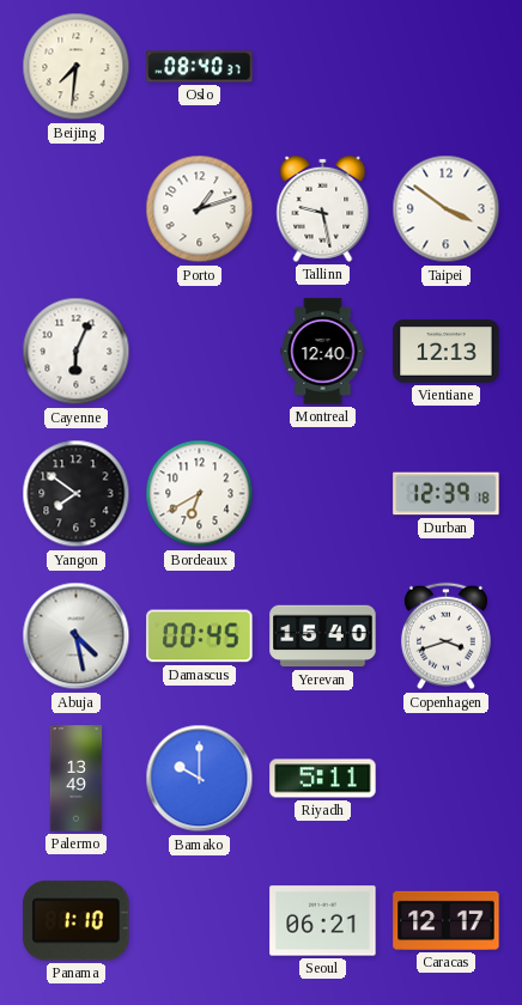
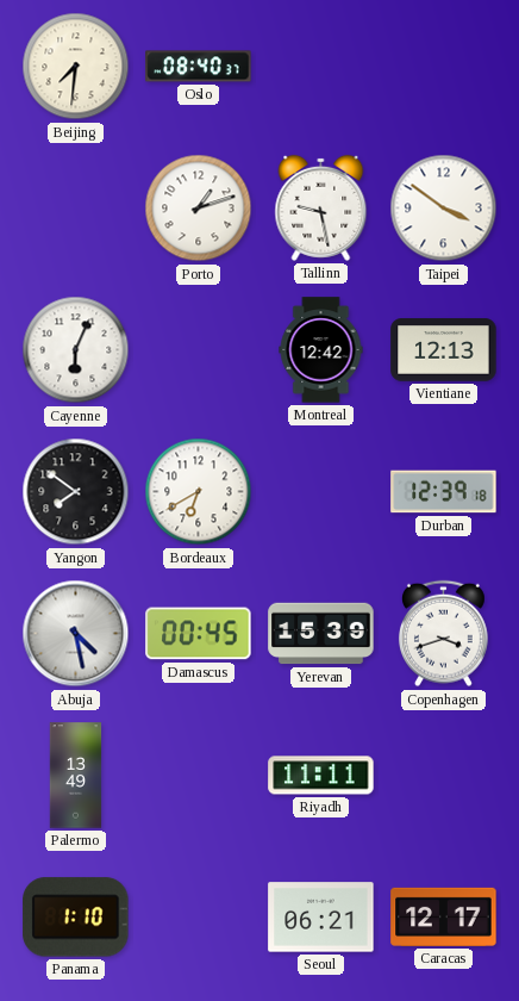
Montreal: 12:40 -> 12:42
Yerevan: 15:40 -> 15:39
Bamako: 10:00 -> none
Riyadh: 5:11 -> 11:11
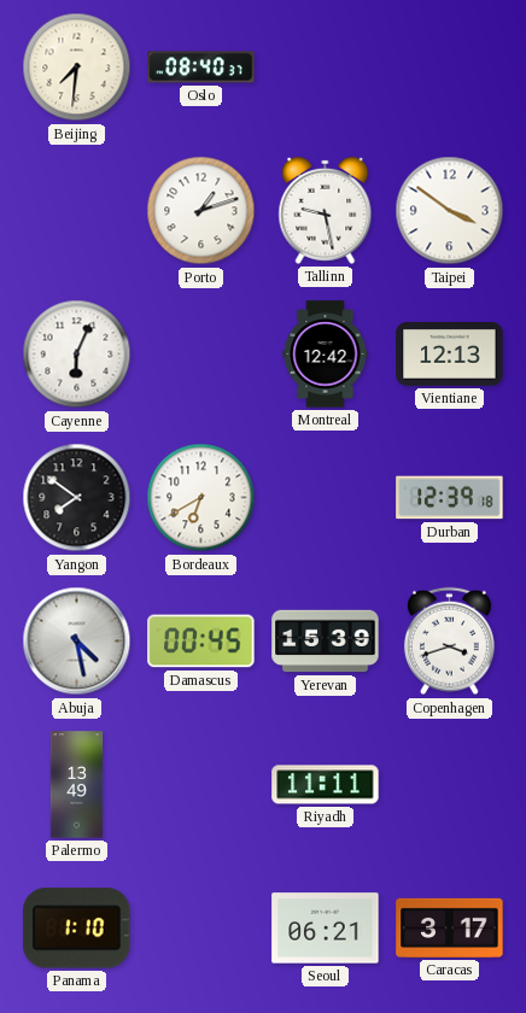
Caracas: 12:17 -> 3:17
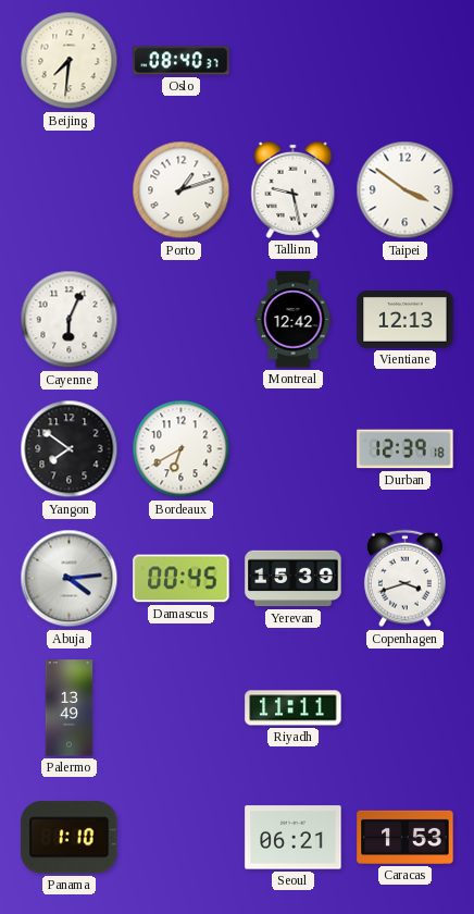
Abuja: 4:28 -> 4:14
Caracas: 3:17 -> 1:53
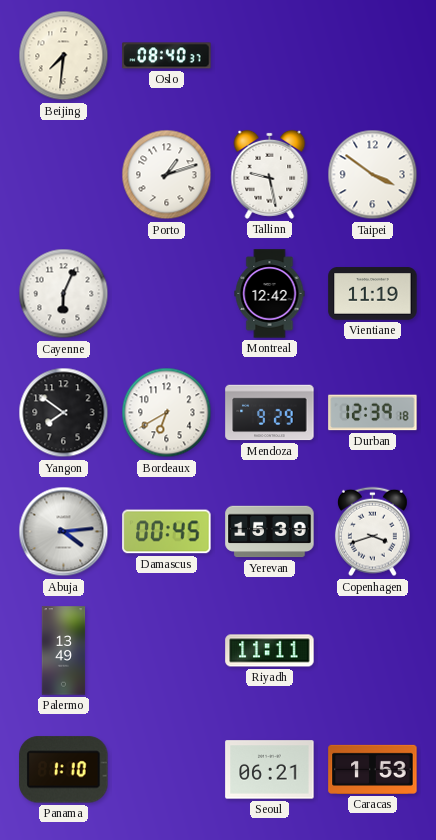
Vientiane: 12:13 -> 11:19
Mendoza: none -> 9:29
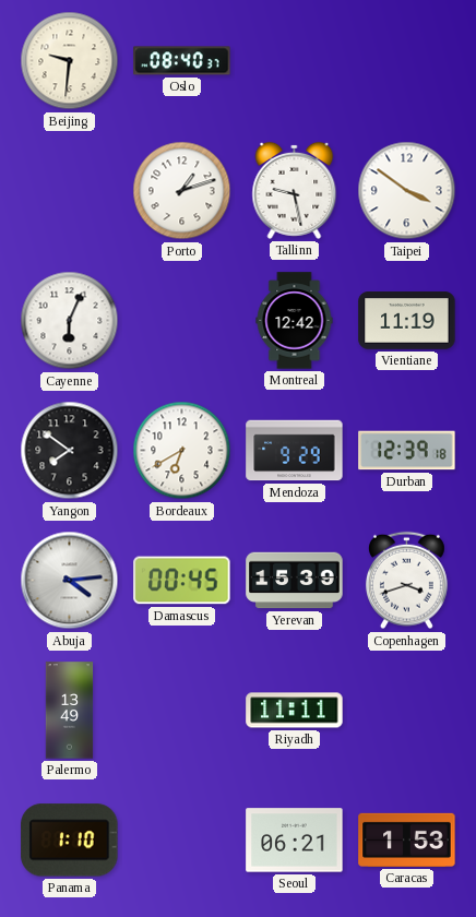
Beijing: 7:31 -> 9:31
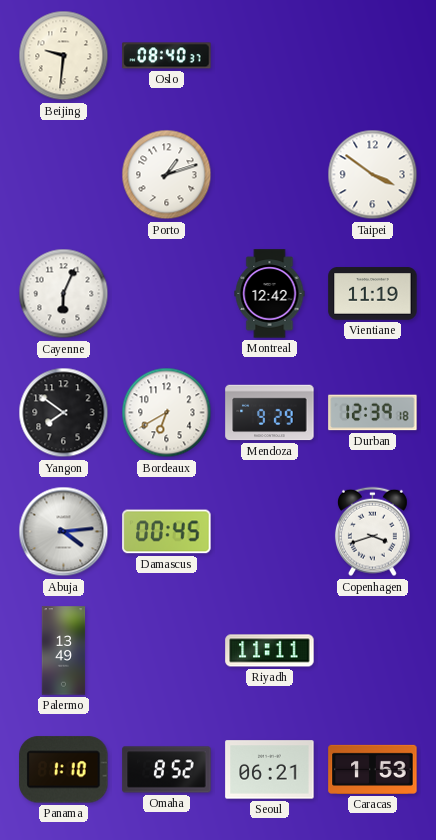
Tallinn: 9:28 -> none
Yerevan: 15:39 -> none
Omaha: none -> 8:52
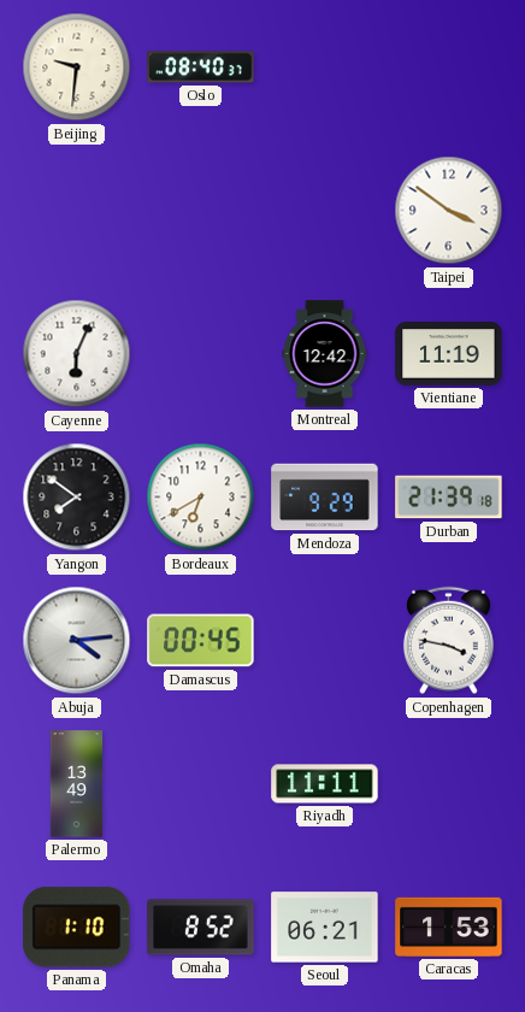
Porto: 1:12 -> none
Durban: 12:39 -> 21:39
Copenhagen: 3:42 -> 3:47
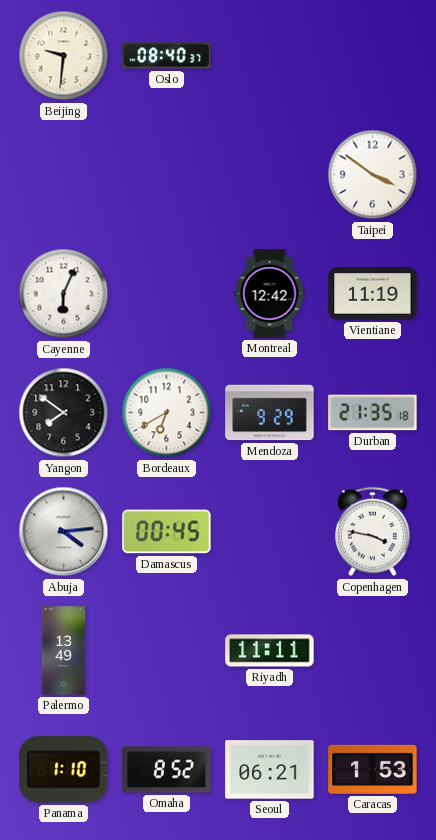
Durban: 21:39 -> 21:35
